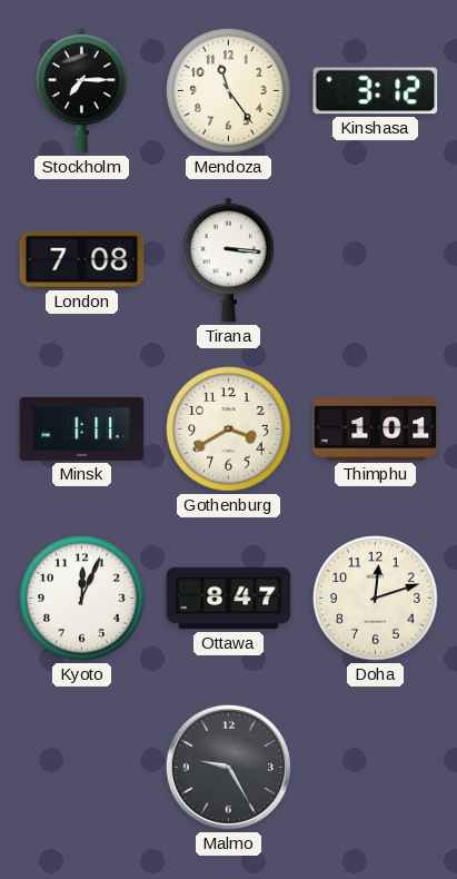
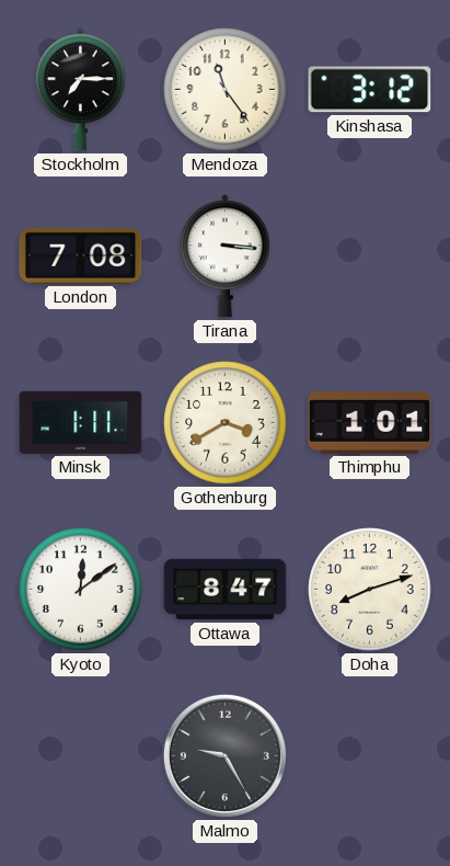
Kyoto: 12:04 -> 12:09
Doha: 12:12 -> 8:12
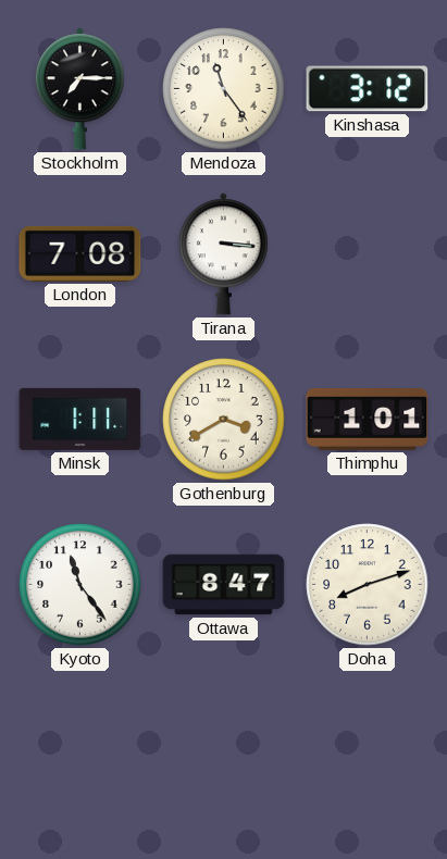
Kyoto: 12:09 -> 11:24
Malmo: 9:25 -> none
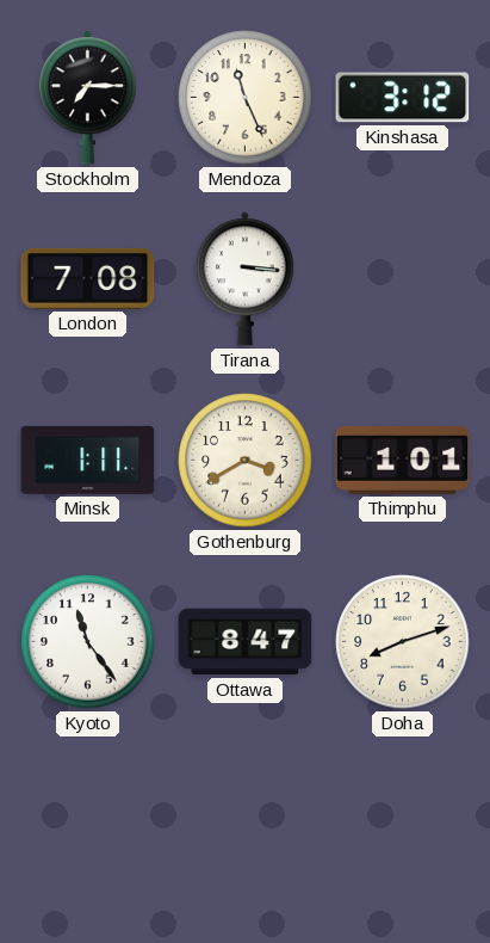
Mendoza: 11:24 -> 11:26
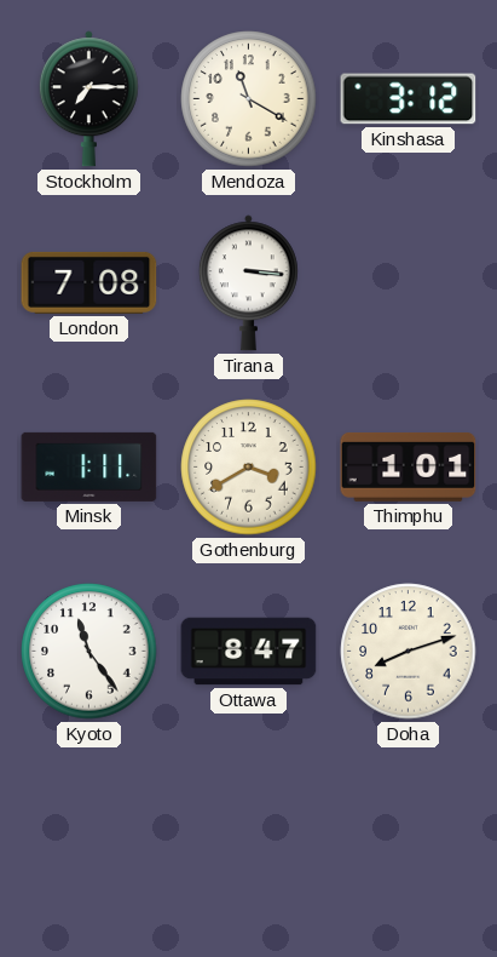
Mendoza: 11:26 -> 11:20
